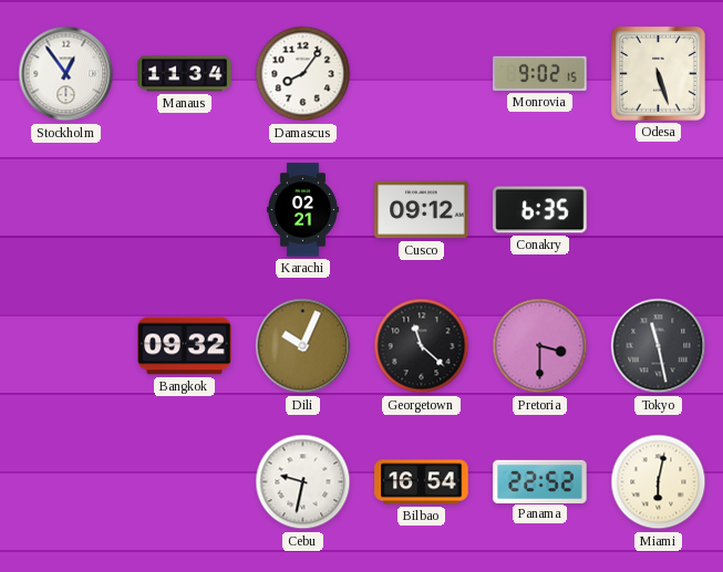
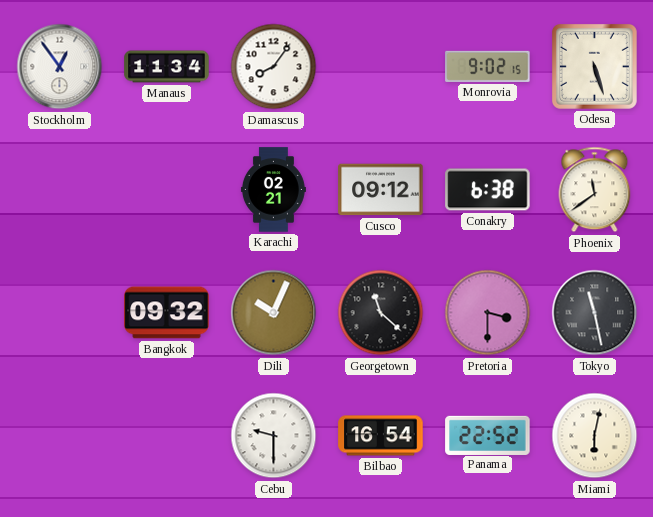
Conakry: 6:35 -> 6:38
Phoenix: none -> 11:39
Cebu: 9:32 -> 9:30
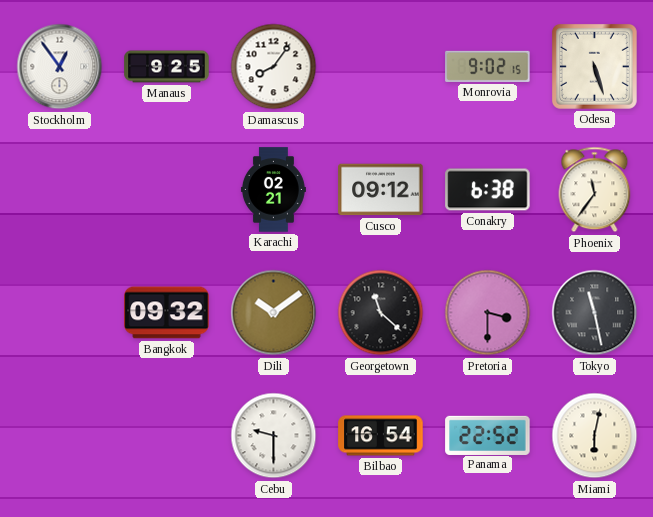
Manaus: 11:34 -> 9:25
Phoenix: 11:39 -> 11:36
Dili: 10:04 -> 10:09
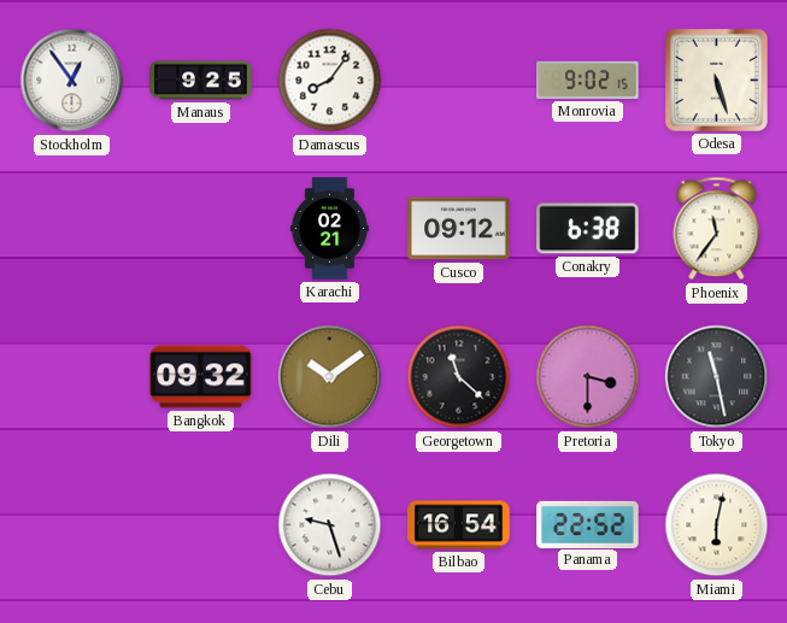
Cebu: 9:30 -> 9:27
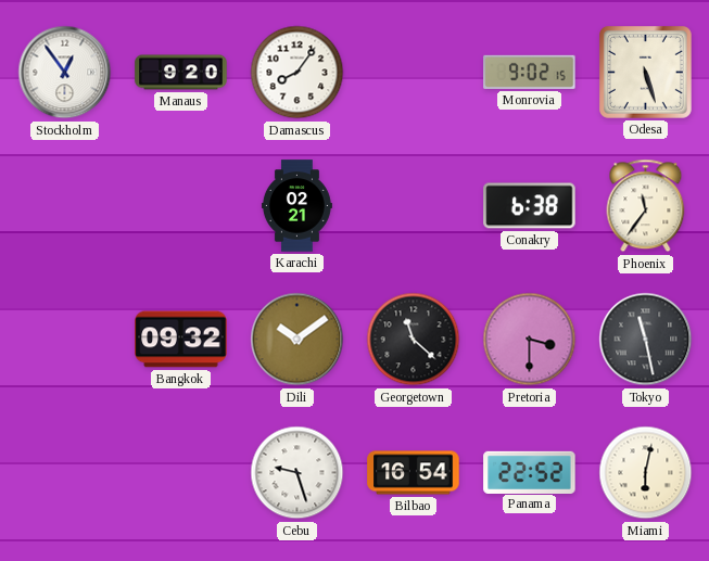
Manaus: 9:25 -> 9:20
Cusco: 09:12 -> none
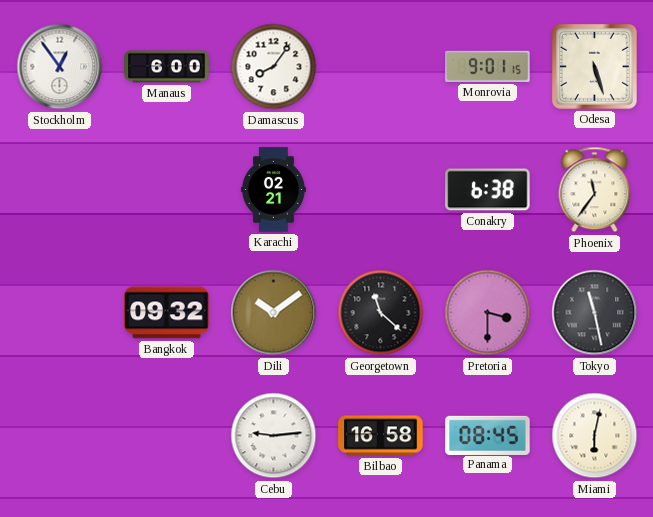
Manaus: 9:20 -> 6:00
Monrovia: 9:02 -> 9:01
Cebu: 9:27 -> 9:14
Bilbao: 16:54 -> 16:58
Panama: 22:52 -> 08:45
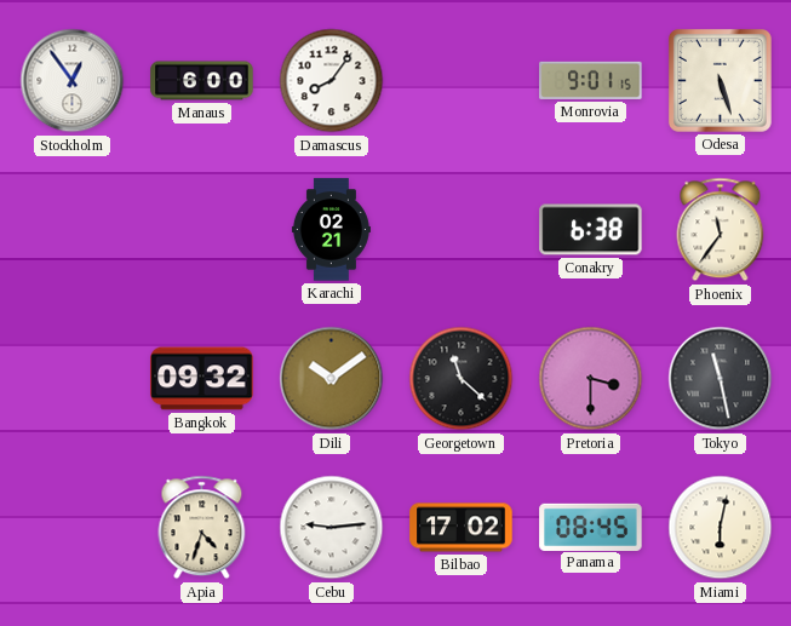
Apia: none -> 4:33
Bilbao: 16:58 -> 17:02
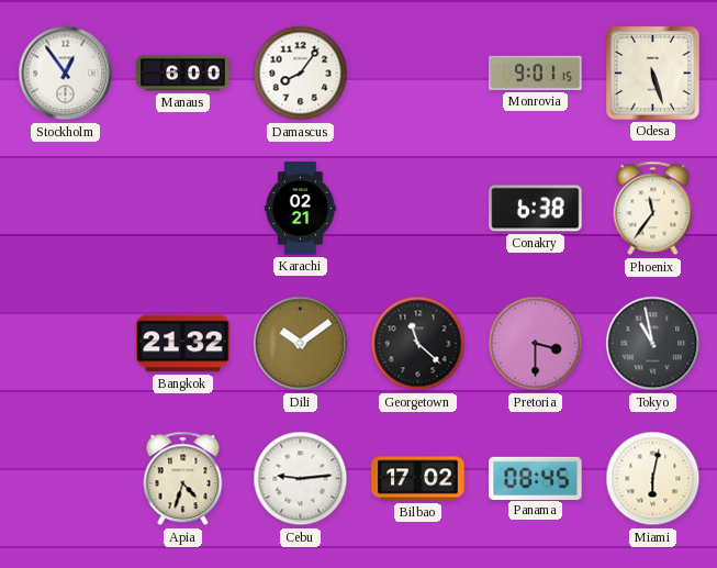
Bangkok: 09:32 -> 21:32
Tokyo: 11:28 -> 10:58
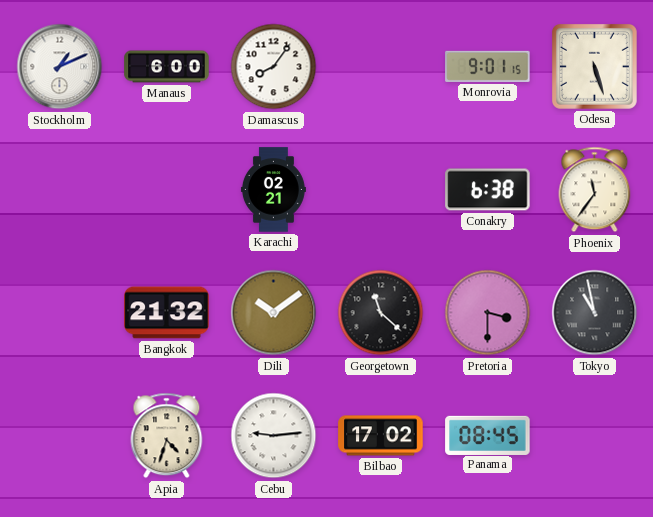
Stockholm: 12:54 -> 1:11
Miami: 6:02 -> none
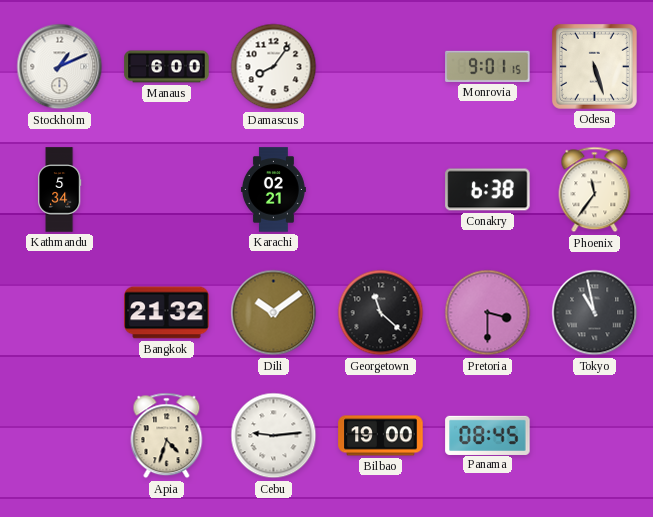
Kathmandu: none -> 5:34
Bilbao: 17:02 -> 19:00
